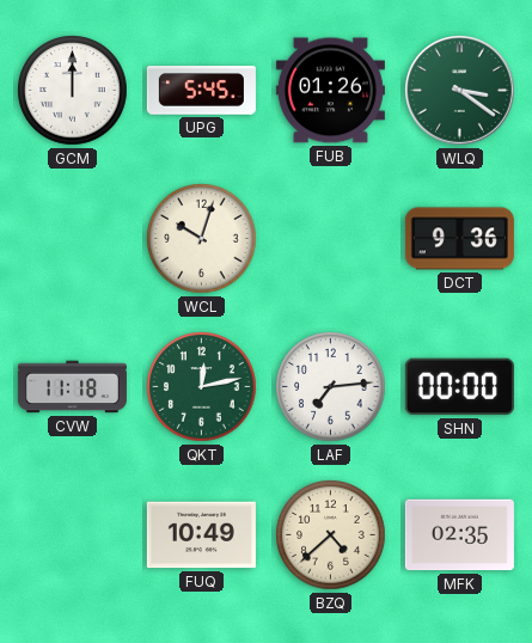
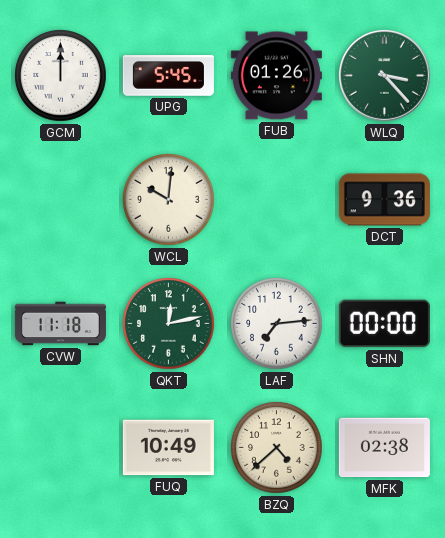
WLQ: 3:21 -> 3:23
WCL: 10:03 -> 10:01
MFK: 02:35 -> 02:38
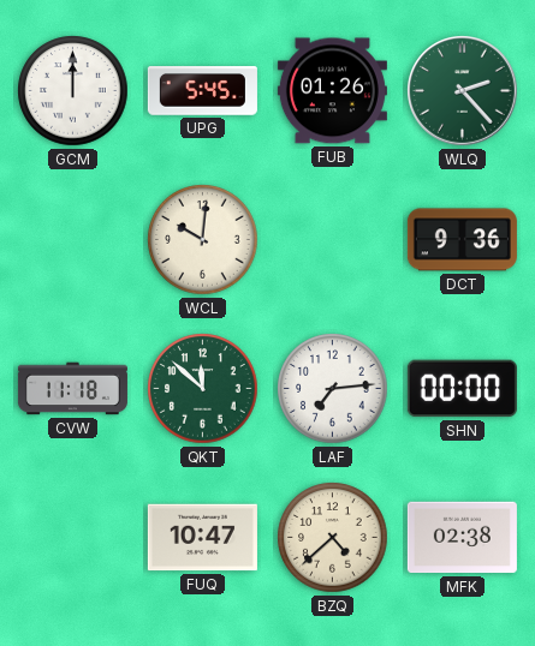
WLQ: 3:23 -> 2:23
QKT: 12:13 -> 11:52
FUQ: 10:49 -> 10:47
